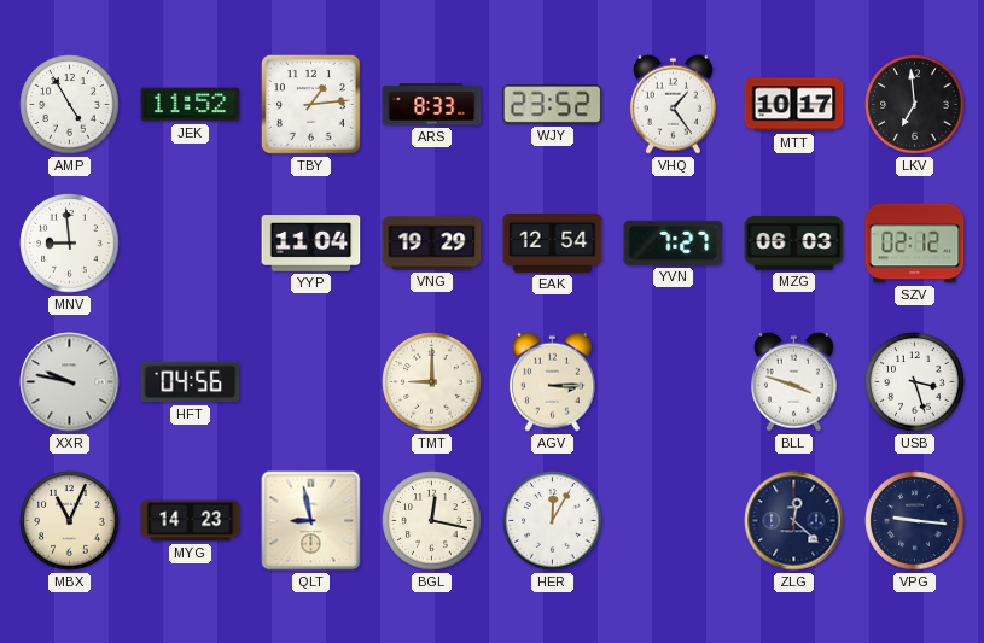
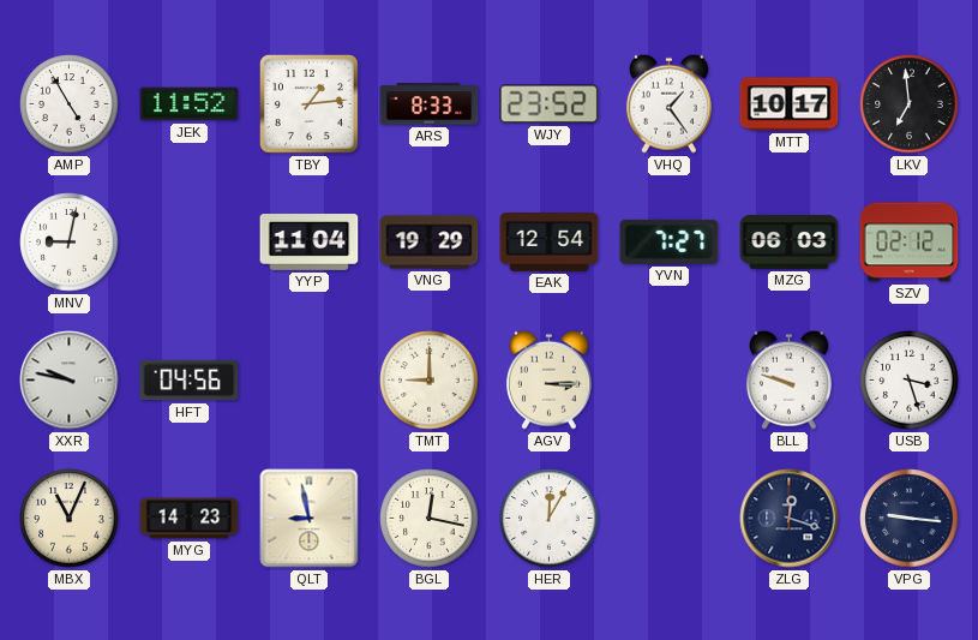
MNV: 8:59 -> 9:02
BLL: 3:48 -> 9:48
ZLG: 12:22 -> 12:18
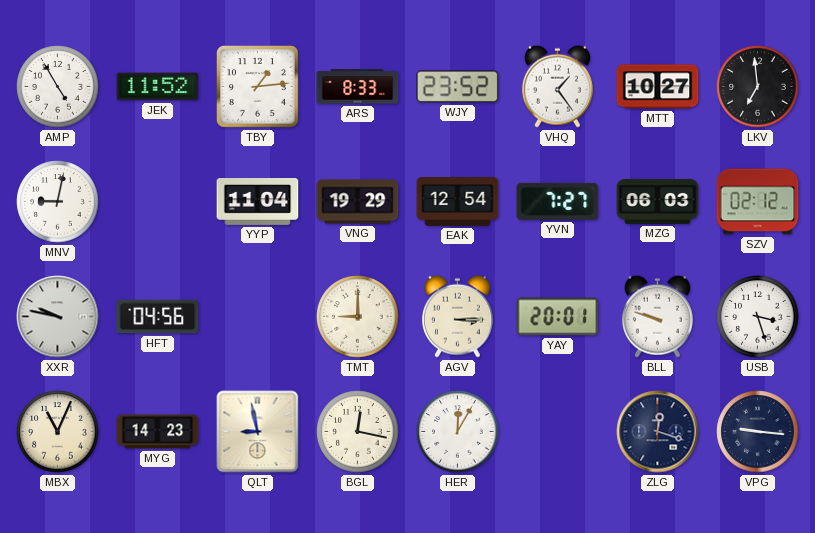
MTT: 10:17 -> 10:27
YAY: none -> 20:01
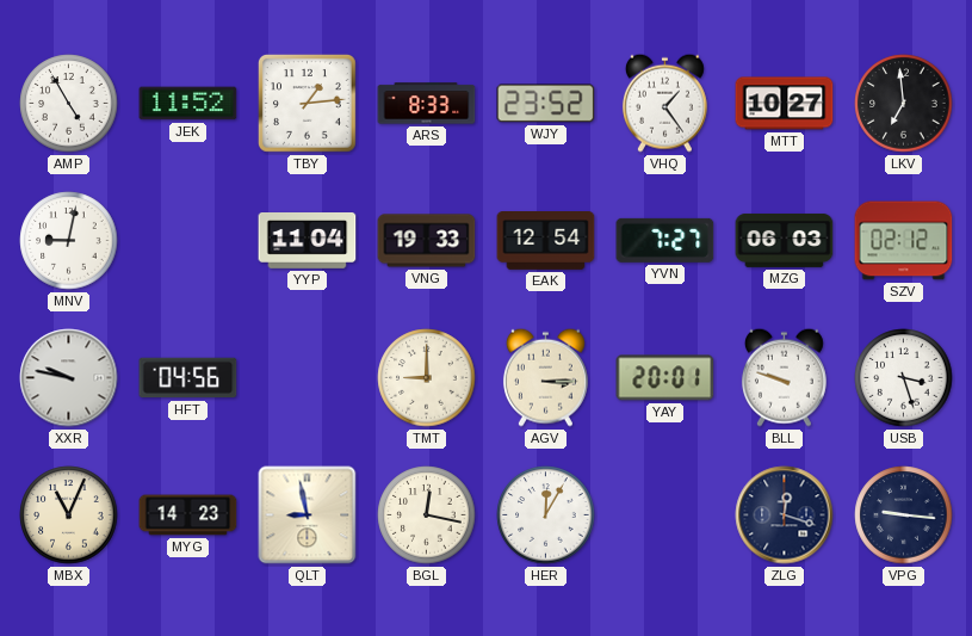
VNG: 19:29 -> 19:33
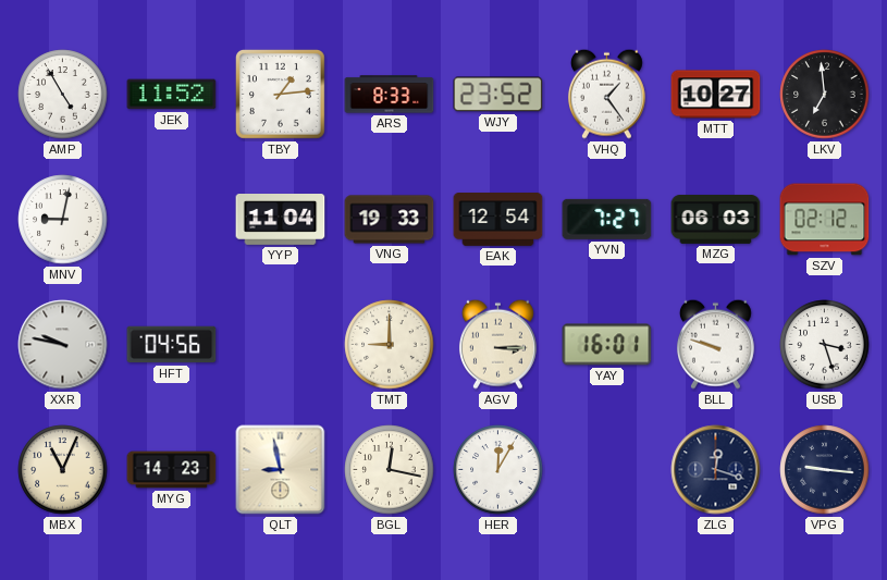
YAY: 20:01 -> 16:01
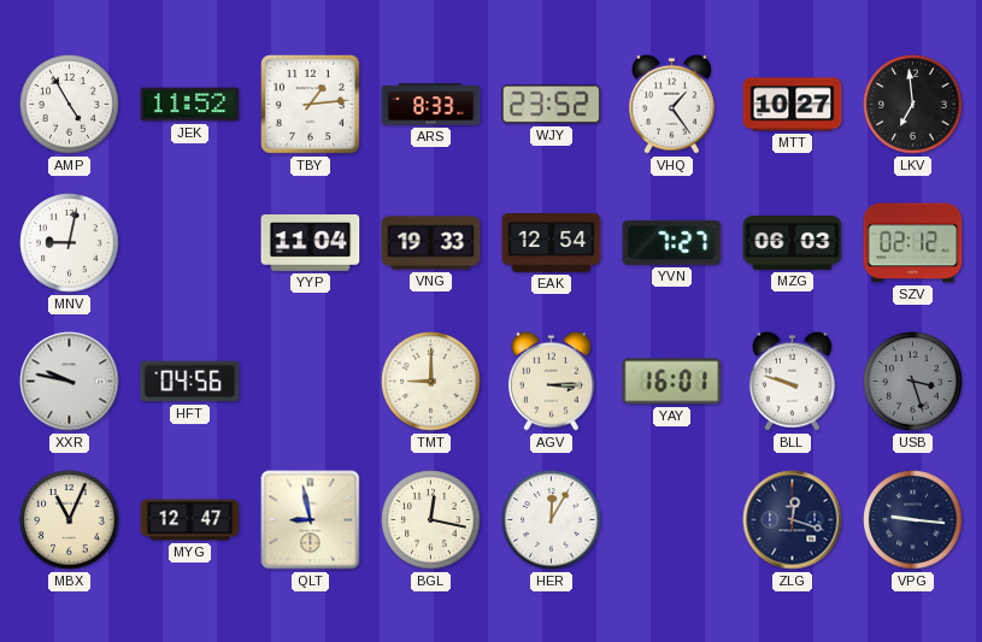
USB dial: white -> grey
MYG: 14:23 -> 12:47
